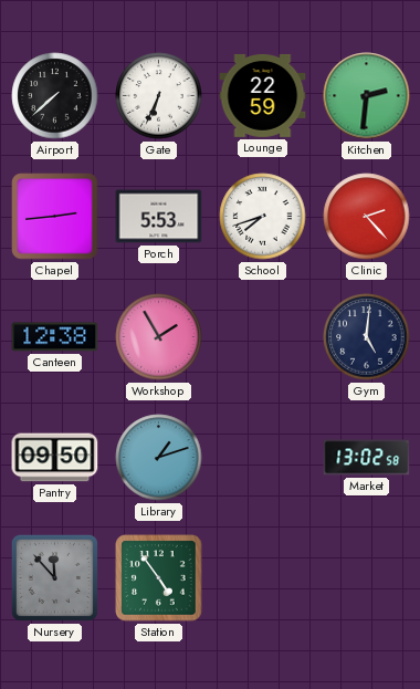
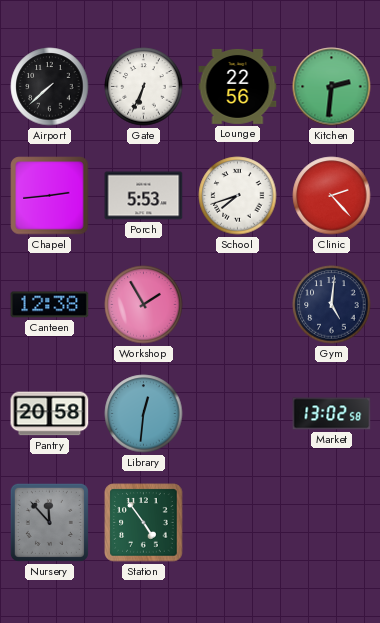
Lounge: 22:59 -> 22:56
Pantry: 09:50 -> 20:58
Library: 1:12 -> 12:31
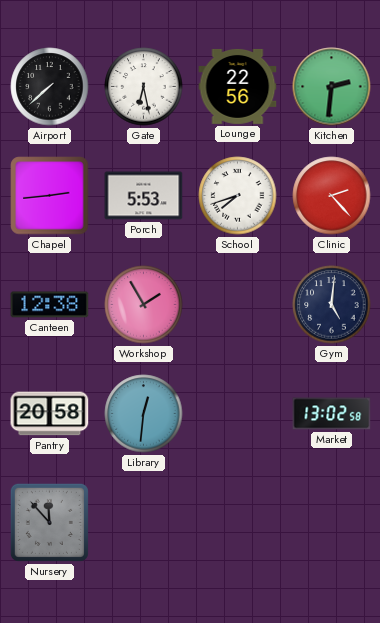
Gate: 6:34 -> 6:28
Station: 4:54 -> none
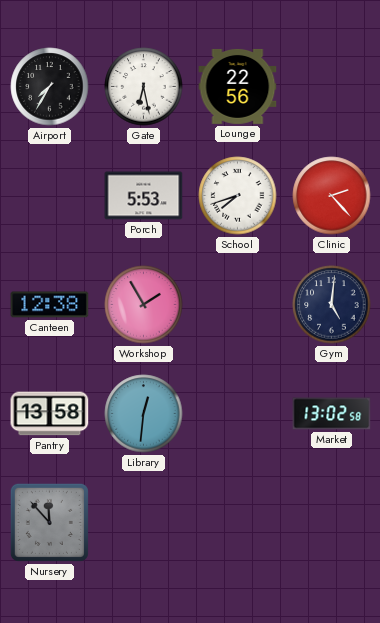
Airport: 7:38 -> 7:35
Kitchen: 2:31 -> none
Chapel: 2:44 -> none
Pantry: 20:58 -> 13:58
